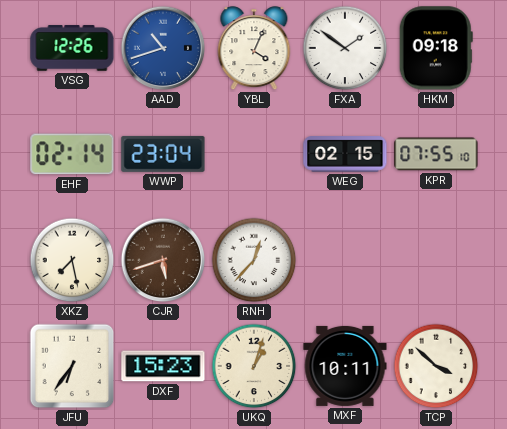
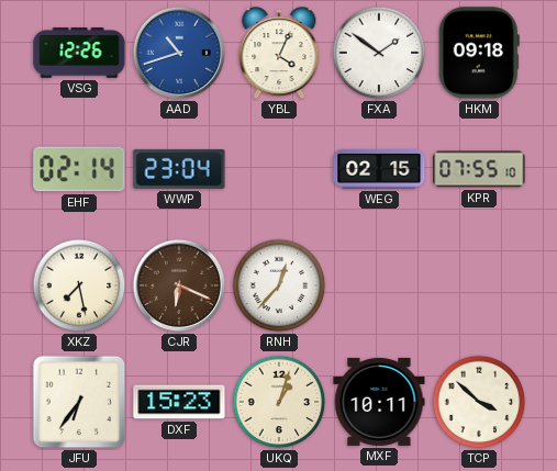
CJR: 5:42 -> 6:19
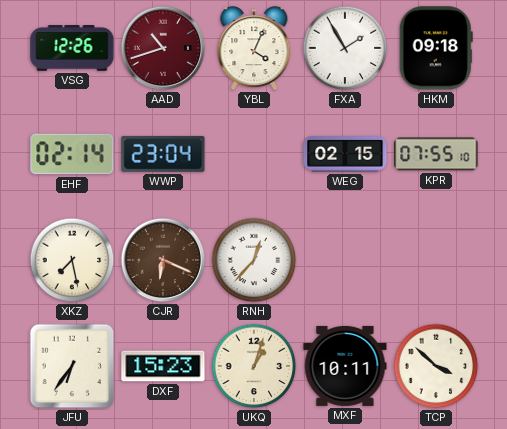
AAD dial: blue -> burgundy
FXA: 1:51 -> 1:55
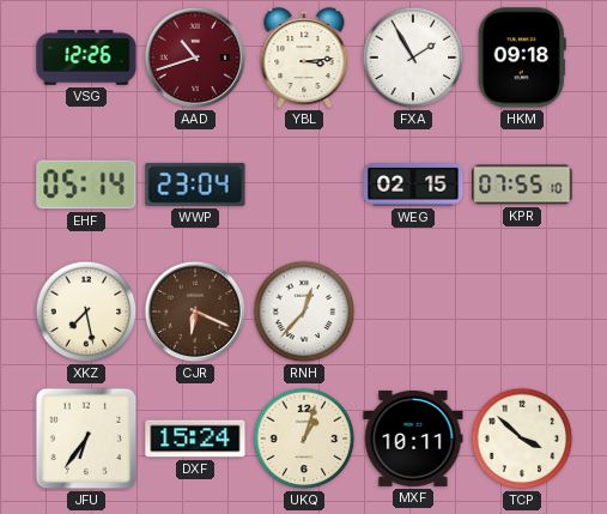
YBL: 4:04 -> 3:14
EHF: 02:14 -> 05:14
DXF: 15:23 -> 15:24
